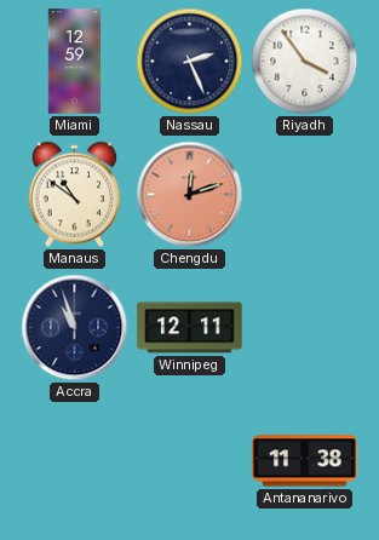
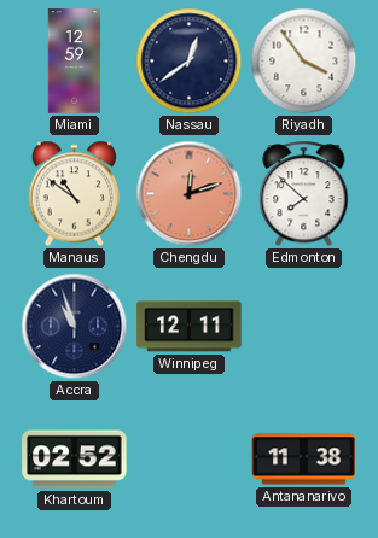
Nassau: 2:26 -> 12:39
Edmonton: none -> 7:52
Khartoum: none -> 02:52
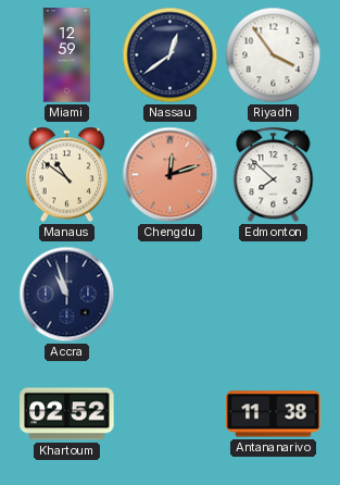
Winnipeg: 12:11 -> none
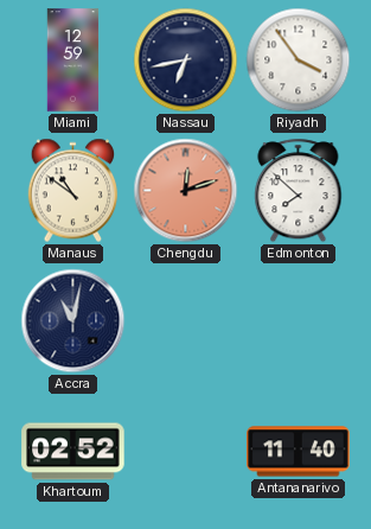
Nassau: 12:39 -> 6:43
Accra: 10:57 -> 11:02
Antananarivo: 11:38 -> 11:40
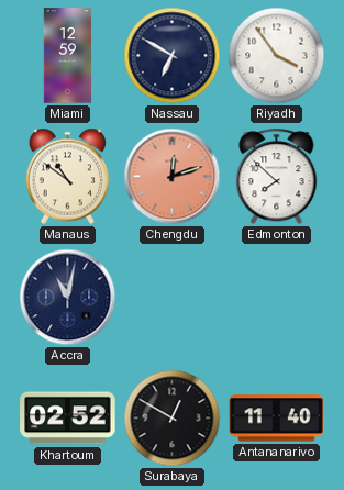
Nassau: 6:43 -> 6:50
Surabaya: none -> 12:50
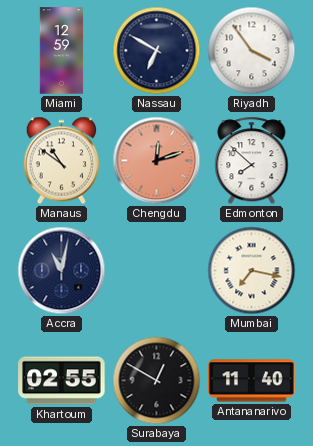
Mumbai: none -> 7:17
Khartoum: 02:52 -> 02:55
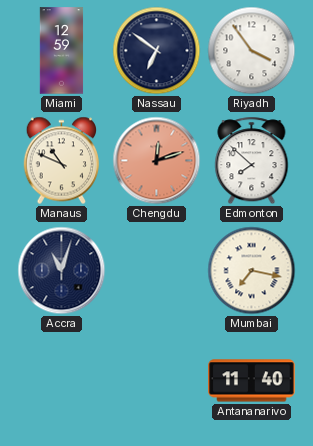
Nassau: 6:50 -> 6:51
Manaus: 10:51 -> 10:49
Accra: 11:02 -> 11:03
Khartoum: 02:55 -> none
Surabaya: 12:50 -> none
